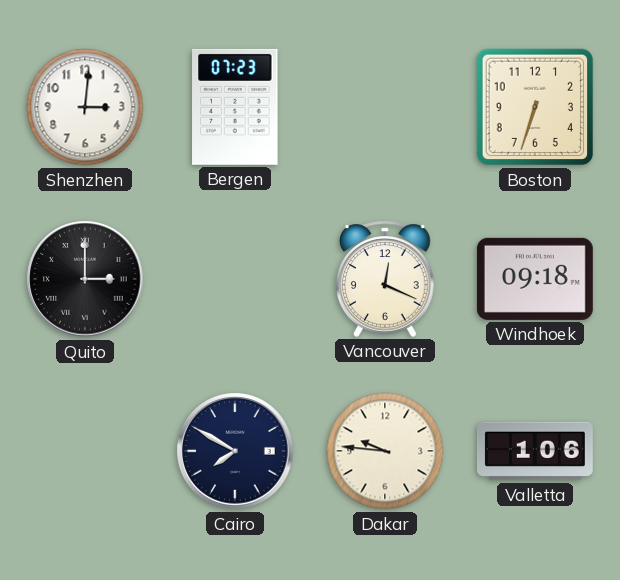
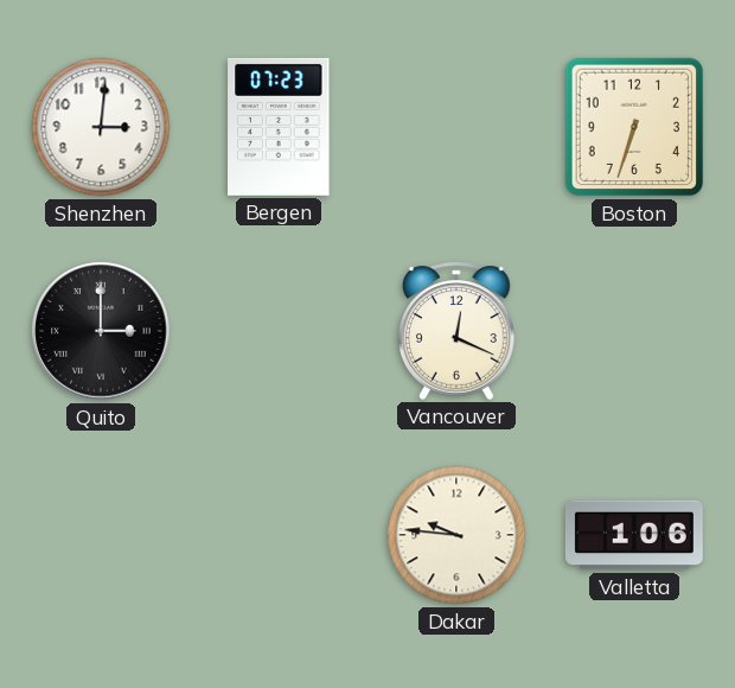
Windhoek: 09:18 -> none
Cairo: 7:50 -> none
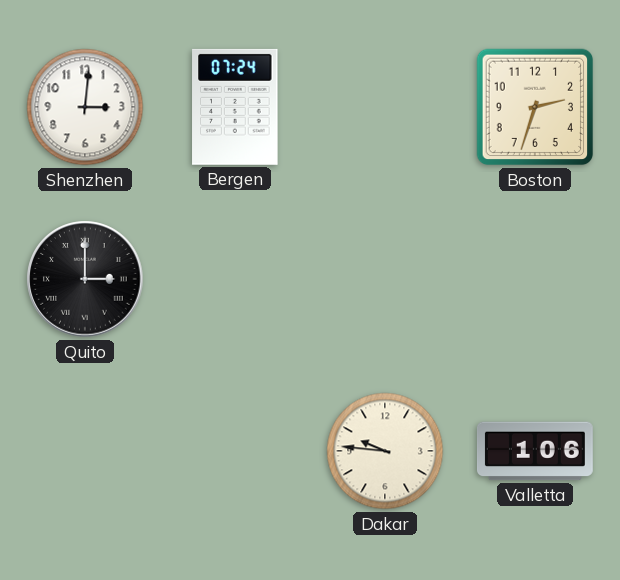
Bergen: 07:23 -> 07:24
Boston: 6:33 -> 2:33
Vancouver: 12:19 -> none
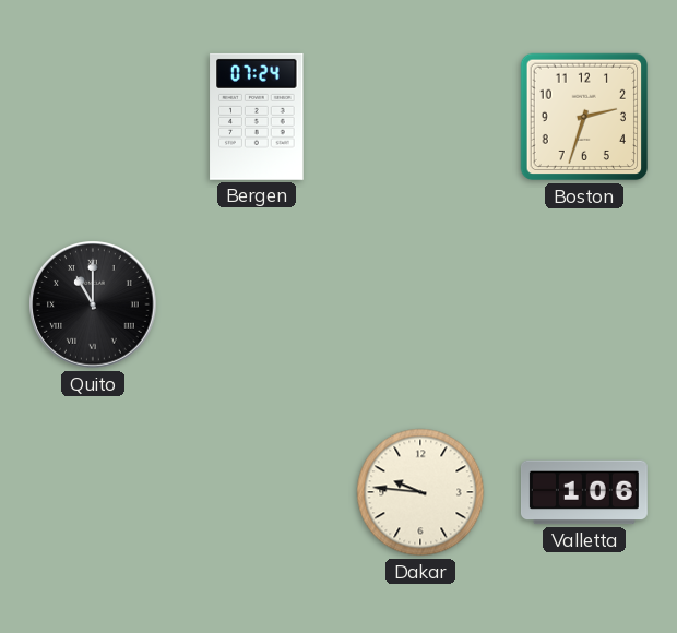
Shenzhen: 3:01 -> none
Quito: 3:00 -> 11:00
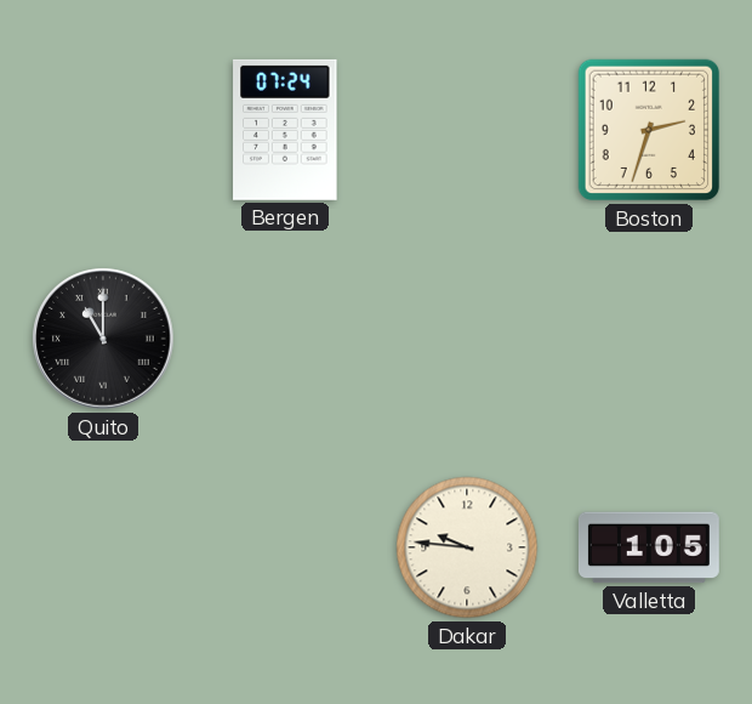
Valletta: 1:06 -> 1:05
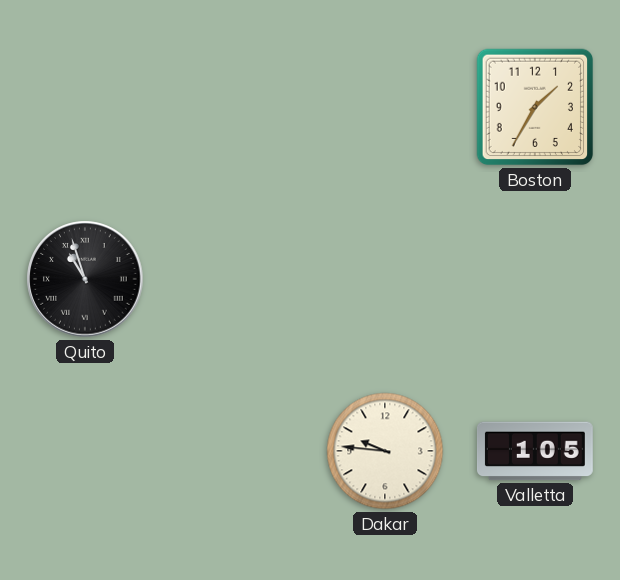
Bergen: 07:24 -> none
Boston: 2:33 -> 1:35
Quito: 11:00 -> 10:57
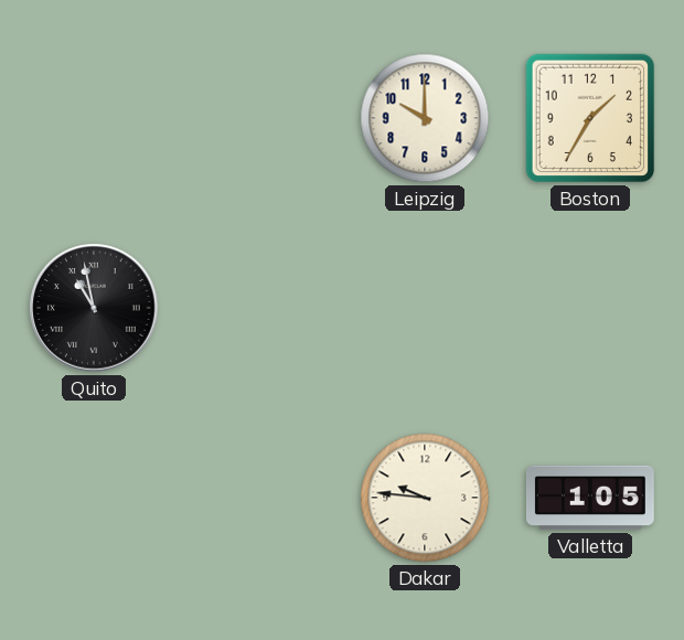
Leipzig: none -> 10:00
Quito: 10:57 -> 10:58
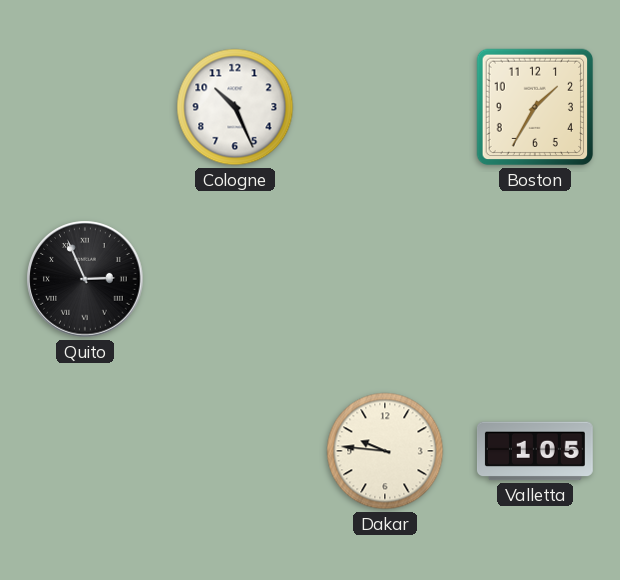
Cologne: none -> 10:26
Leipzig: 10:00 -> none
Quito: 10:58 -> 2:56
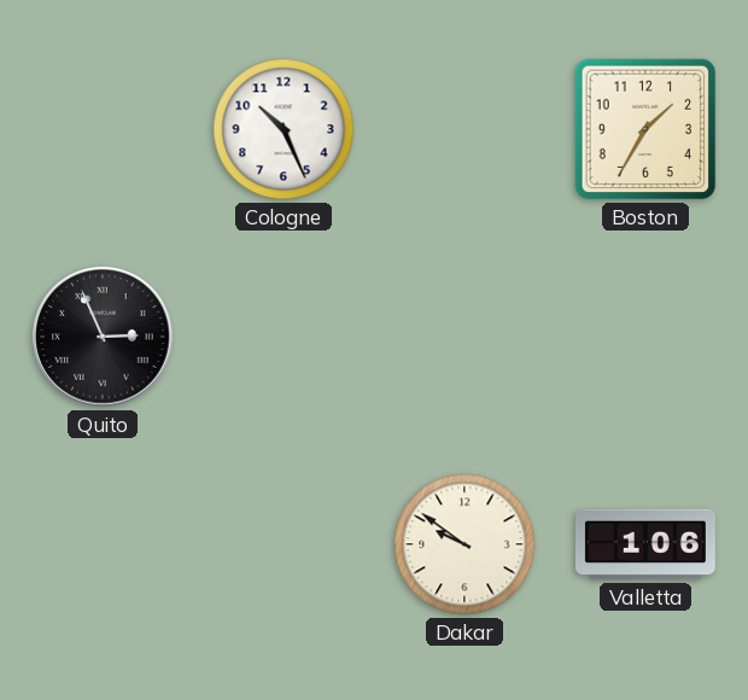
Dakar: 9:46 -> 9:51
Valletta: 1:05 -> 1:06
